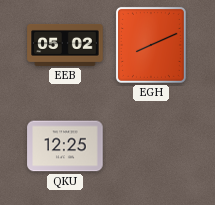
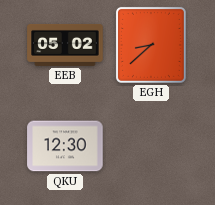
EGH: 8:11 -> 8:38
QKU: 12:25 -> 12:30
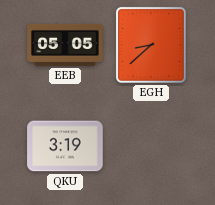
EEB: 05:02 -> 05:05
QKU: 12:30 -> 3:19
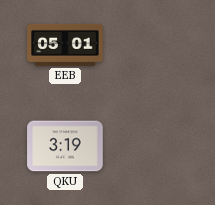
EEB: 05:05 -> 05:01
EGH: 8:38 -> none
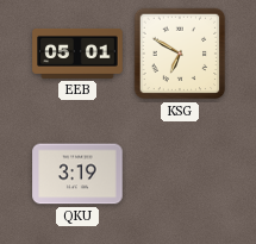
KSG: none -> 6:50
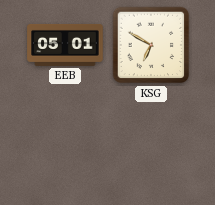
QKU: 3:19 -> none
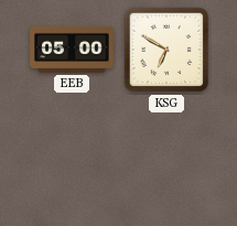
EEB: 05:01 -> 05:00
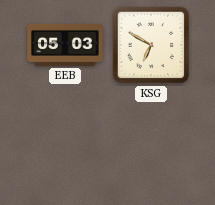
EEB: 05:00 -> 05:03
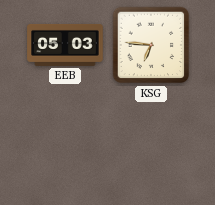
KSG: 6:50 -> 6:46
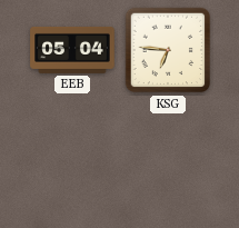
EEB: 05:03 -> 05:04
